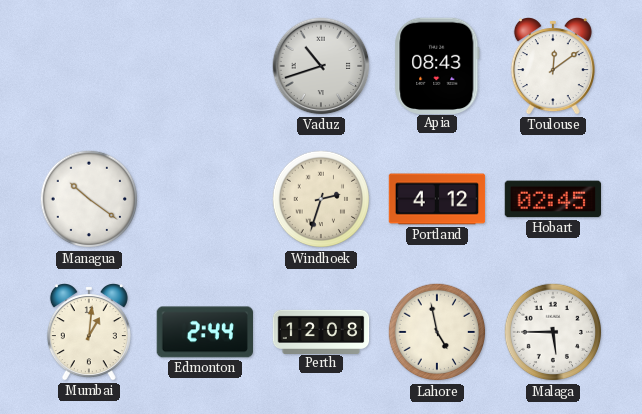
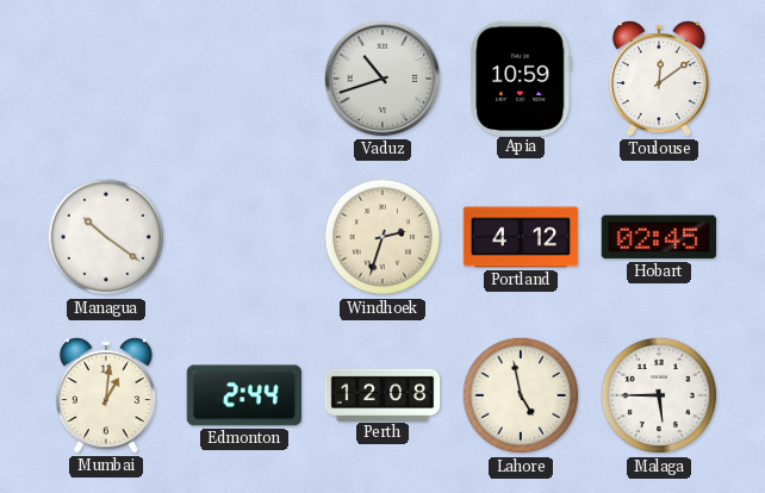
Apia: 08:43 -> 10:59
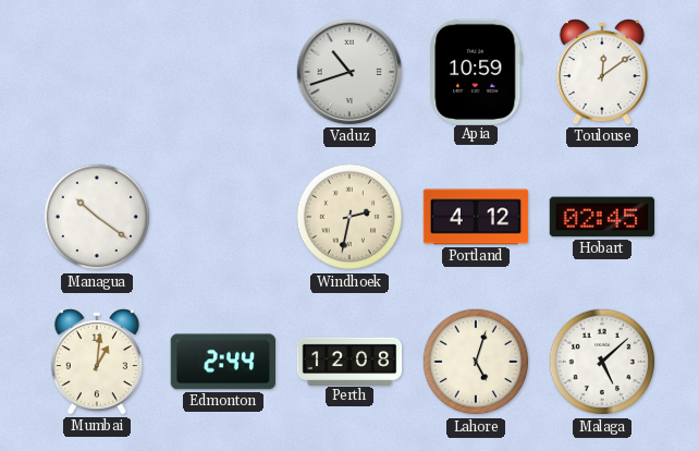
Windhoek: 2:33 -> 2:32
Lahore: 4:58 -> 5:03
Malaga: 5:45 -> 5:08
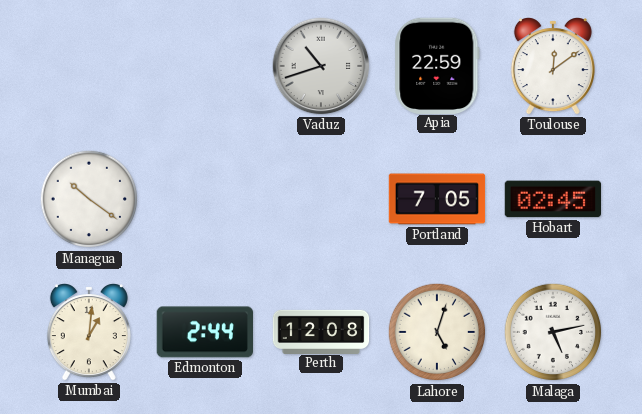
Apia: 10:59 -> 22:59
Windhoek: 2:32 -> none
Portland: 4:12 -> 7:05
Malaga: 5:08 -> 5:13
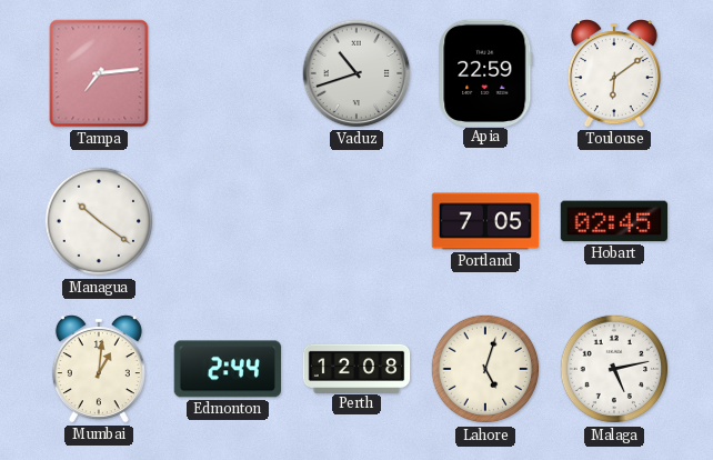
Tampa: none -> 7:14
Toulouse: 12:09 -> 6:09
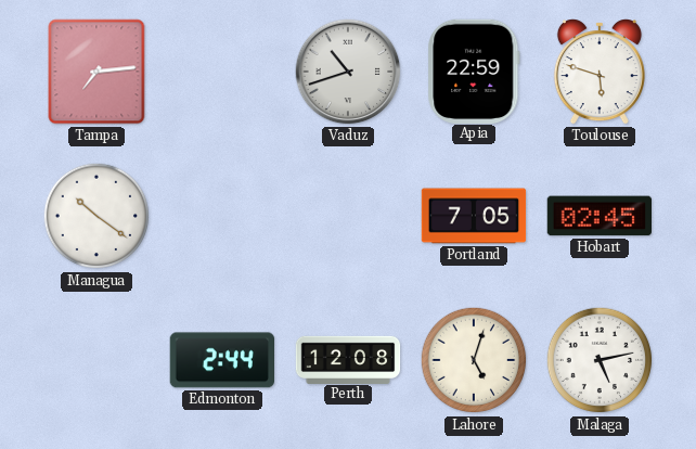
Toulouse: 6:09 -> 5:48
Mumbai: 1:01 -> none
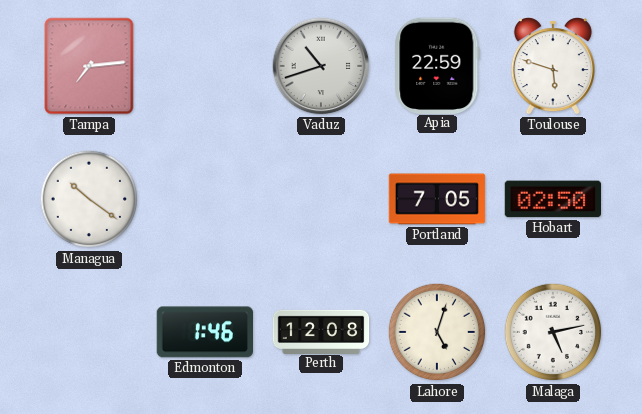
Hobart: 02:45 -> 02:50
Edmonton: 2:44 -> 1:46
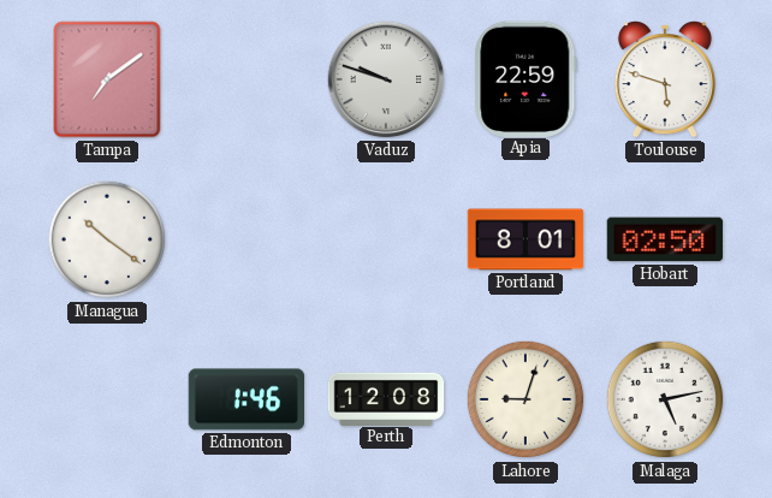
Tampa: 7:14 -> 7:09
Vaduz: 10:42 -> 9:48
Portland: 7:05 -> 8:01
Lahore: 5:03 -> 9:03
